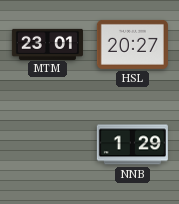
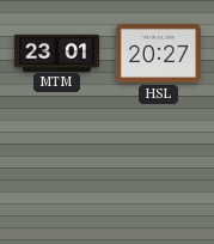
NNB: 1:29 -> none
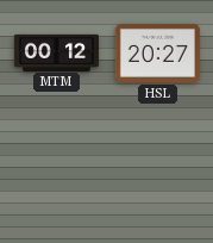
MTM: 23:01 -> 00:12
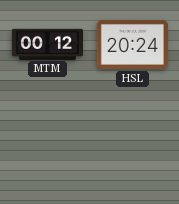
HSL: 20:27 -> 20:24
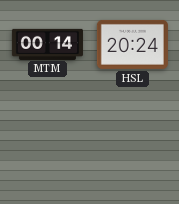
MTM: 00:12 -> 00:14
